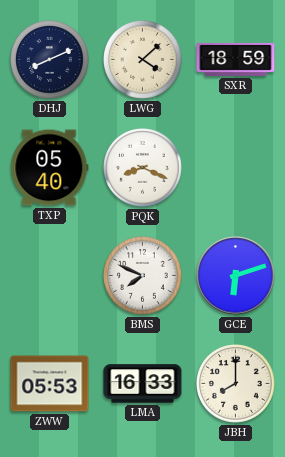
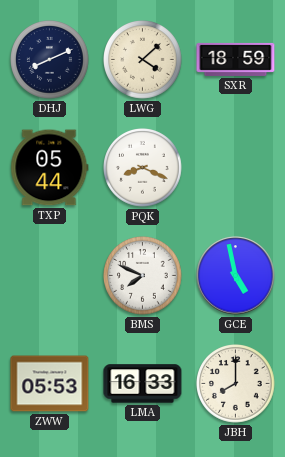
TXP: 05:40 -> 05:44
GCE: 6:12 -> 4:58
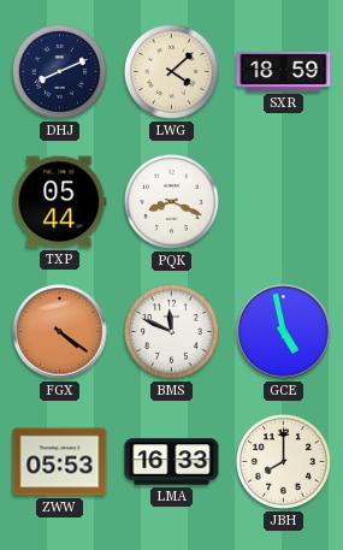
FGX: none -> 4:21
BMS: 7:49 -> 11:49
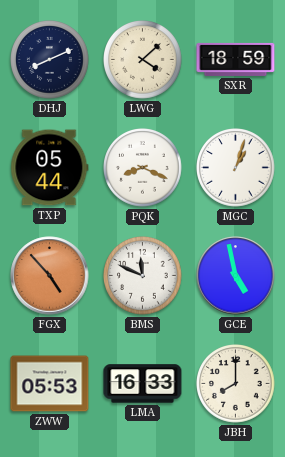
MGC: none -> 1:03
FGX: 4:21 -> 4:53
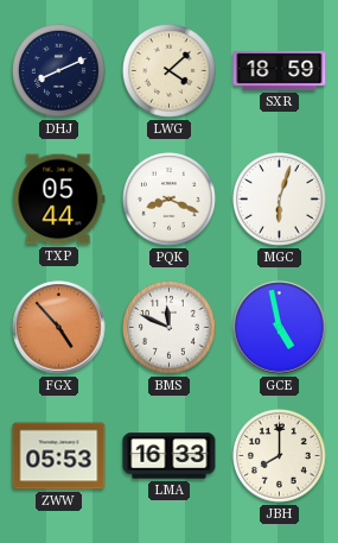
MGC: 1:03 -> 6:03
